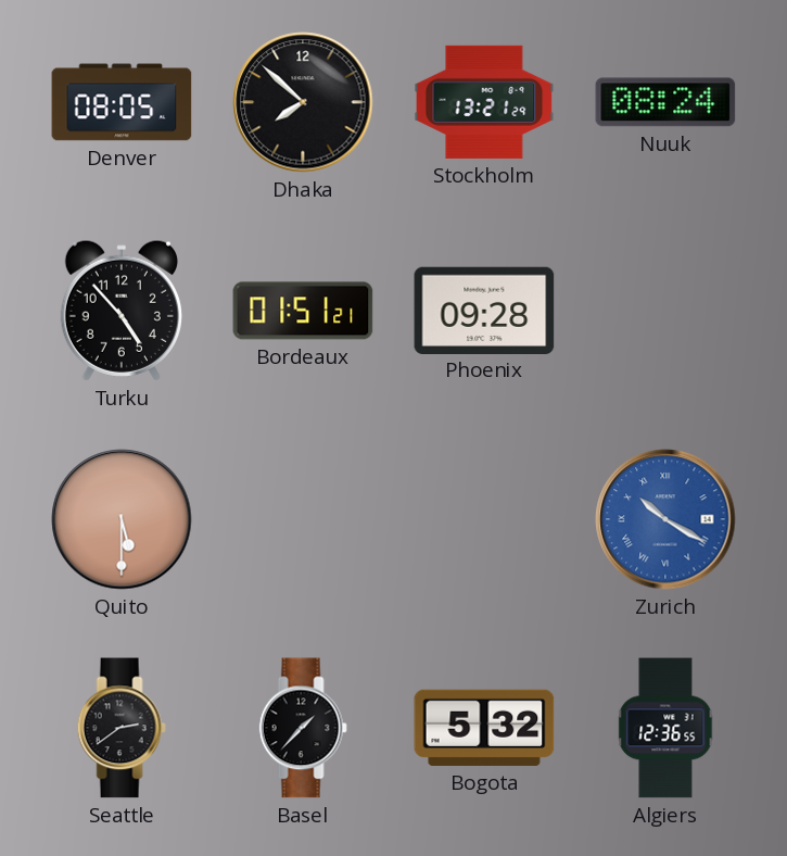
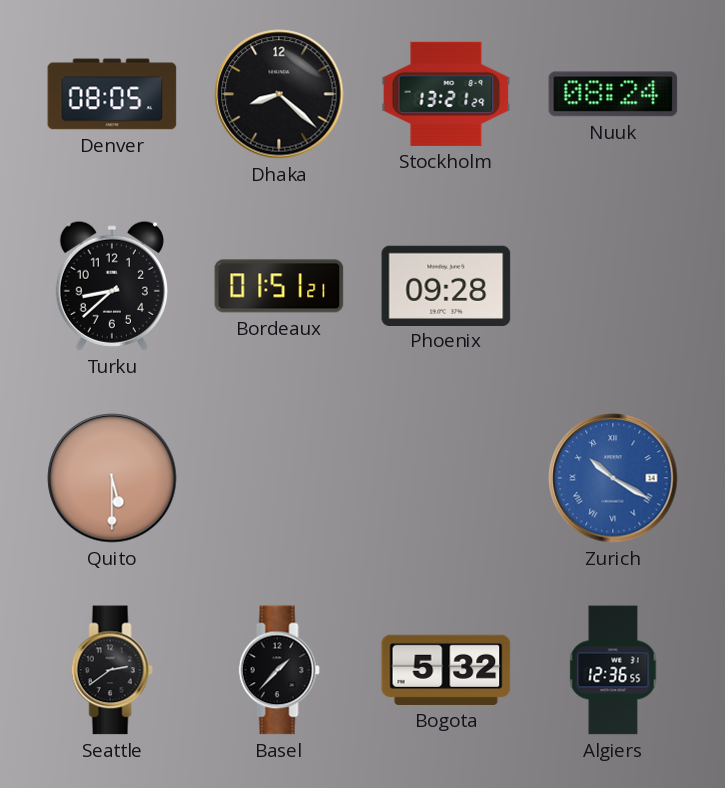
Dhaka: 7:52 -> 8:22
Turku: 4:53 -> 8:38
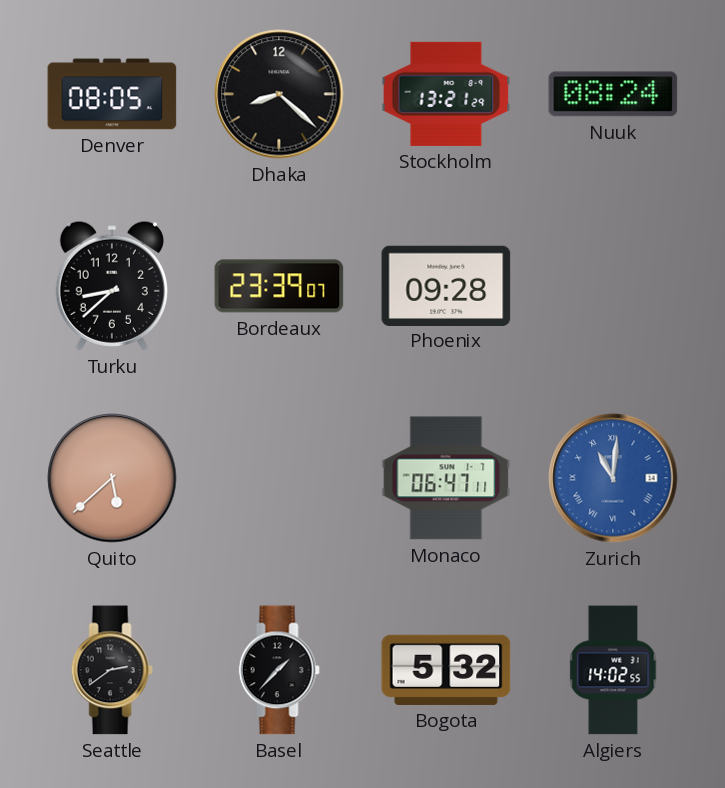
Bordeaux: 01:51 -> 23:39
Quito: 5:30 -> 5:38
Monaco: none -> 06:47
Zurich: 10:20 -> 11:01
Algiers: 12:36 -> 14:02
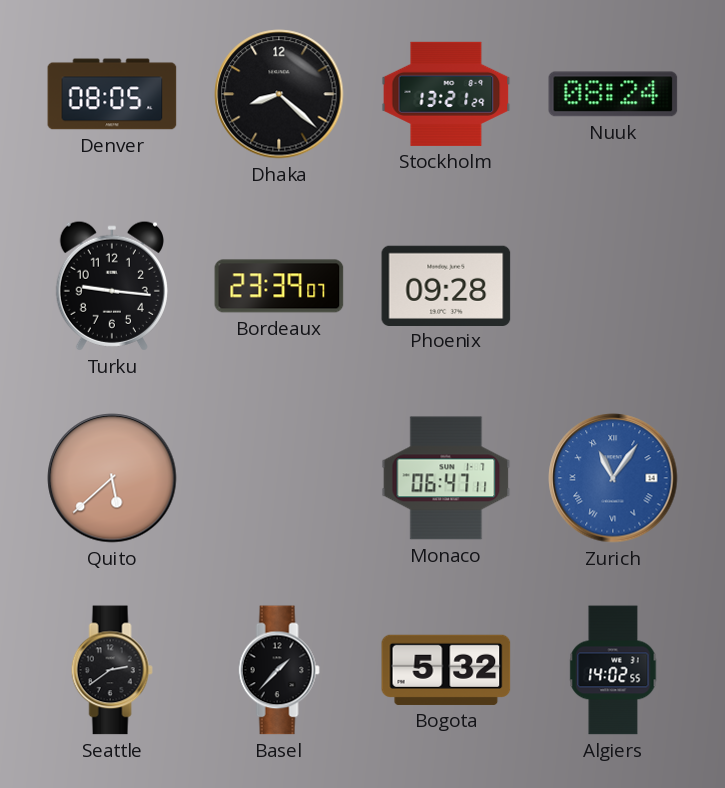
Turku: 8:38 -> 9:16
Zurich: 11:01 -> 11:06
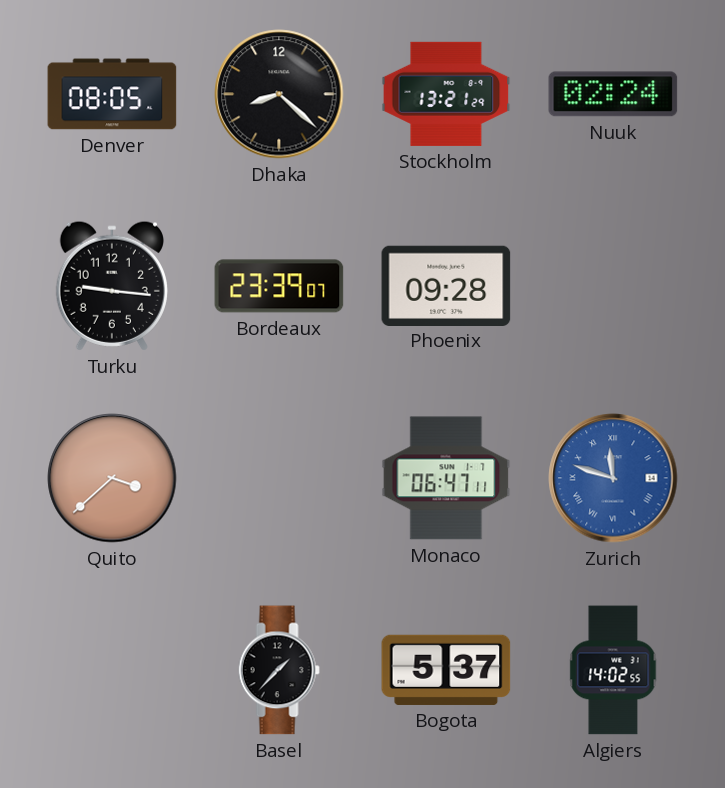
Nuuk: 08:24 -> 02:24
Quito: 5:38 -> 3:38
Zurich: 11:06 -> 11:48
Seattle: 2:39 -> none
Bogota: 5:32 -> 5:37
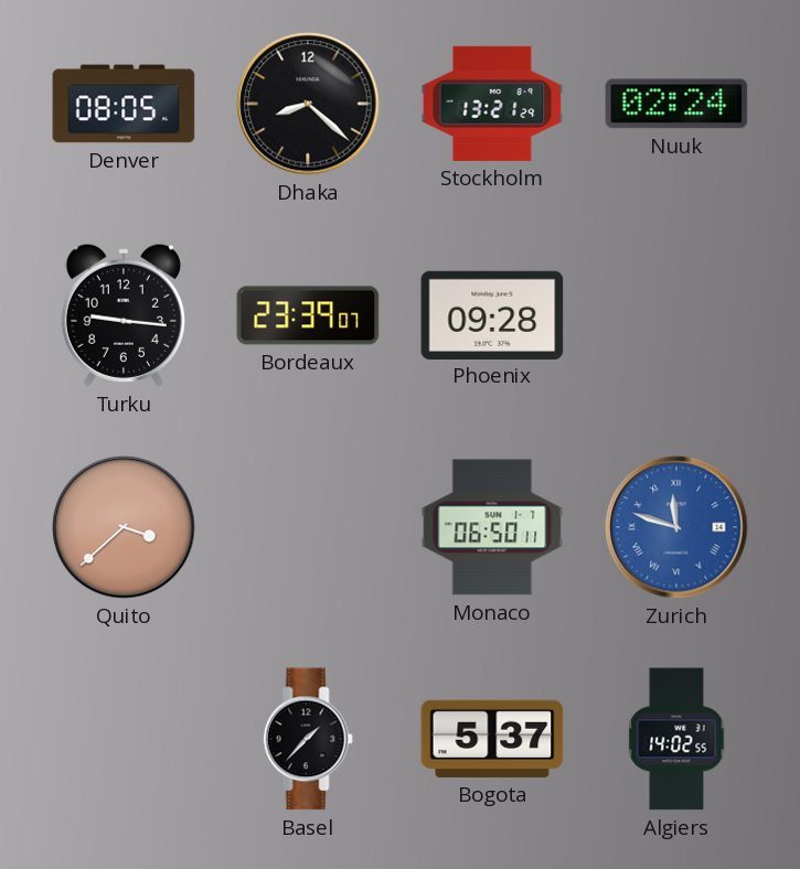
Monaco: 06:47 -> 06:50
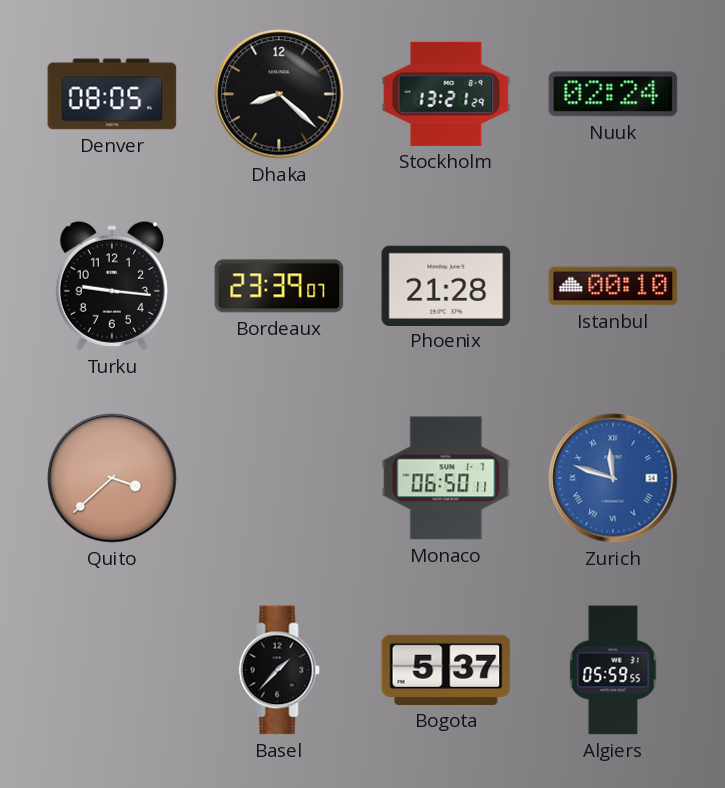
Phoenix: 09:28 -> 21:28
Istanbul: none -> 00:10
Algiers: 14:02 -> 05:59
